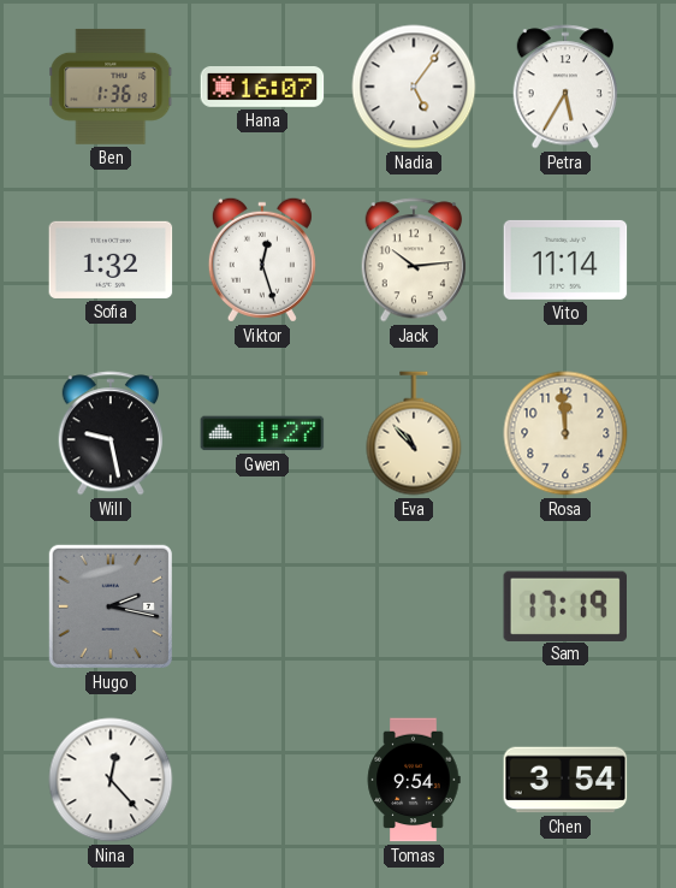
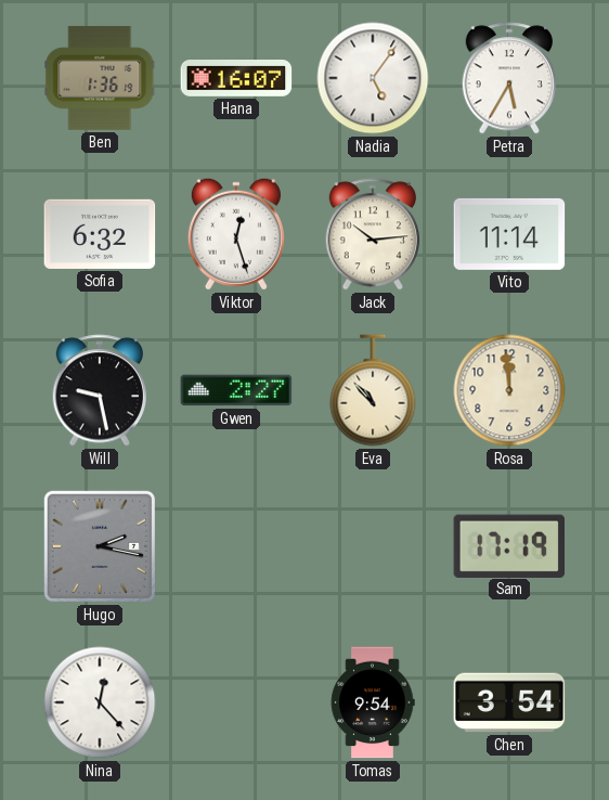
Sofia: 1:32 -> 6:32
Gwen: 1:27 -> 2:27
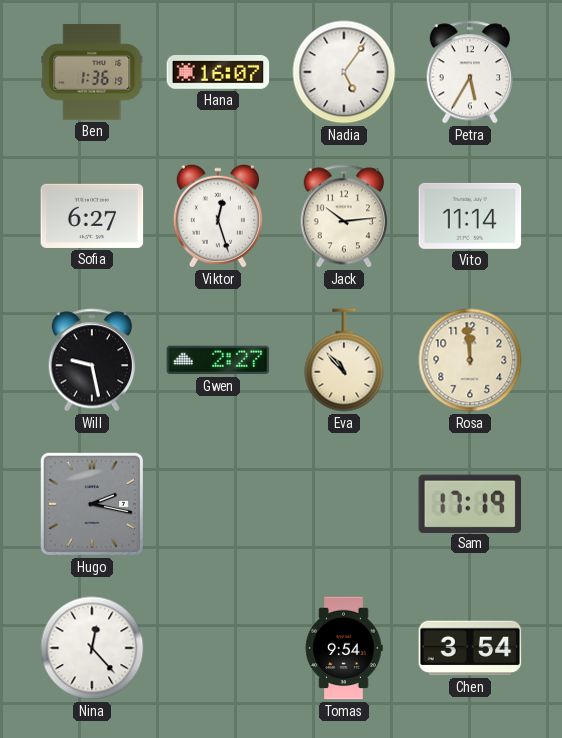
Sofia: 6:32 -> 6:27
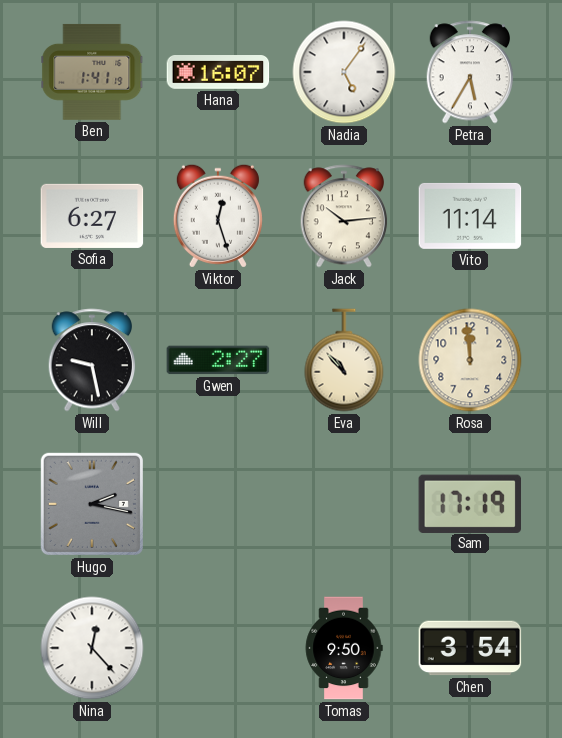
Ben: 1:36 -> 1:41
Tomas: 9:54 -> 9:50
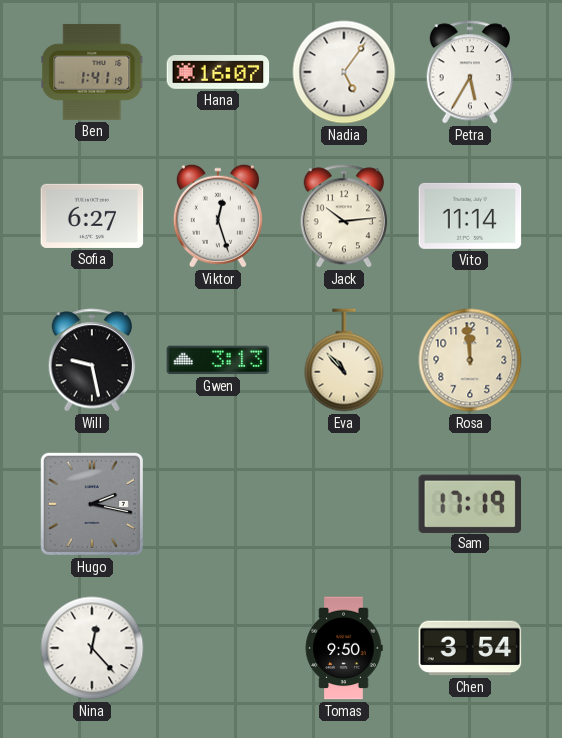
Gwen: 2:27 -> 3:13
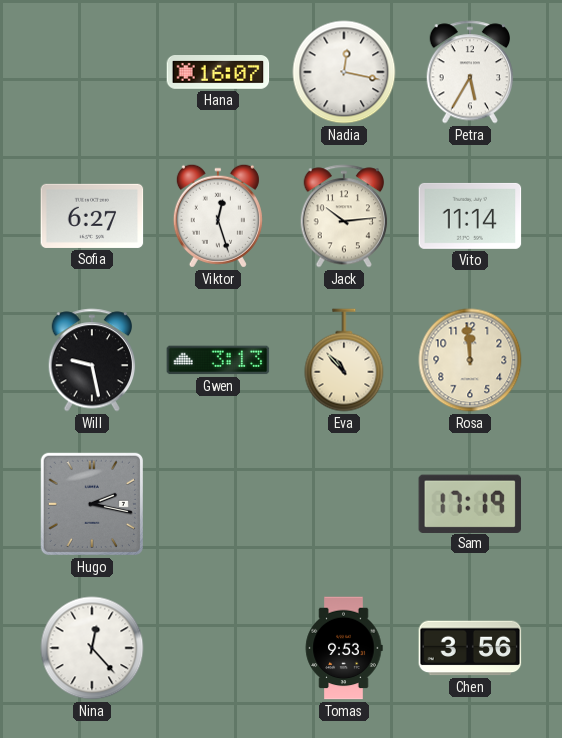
Ben: 1:41 -> none
Nadia: 5:06 -> 12:17
Tomas: 9:50 -> 9:53
Chen: 3:54 -> 3:56
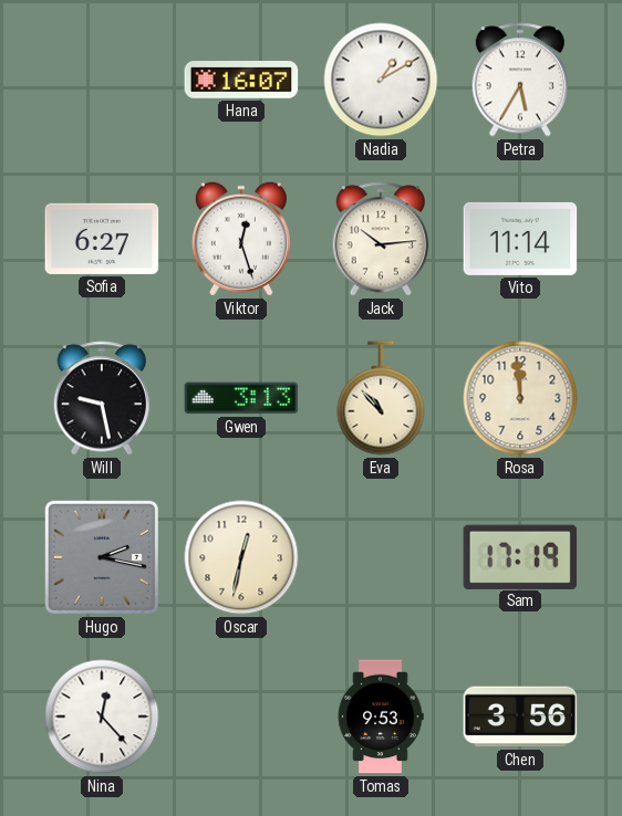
Nadia: 12:17 -> 1:10
Oscar: none -> 12:32
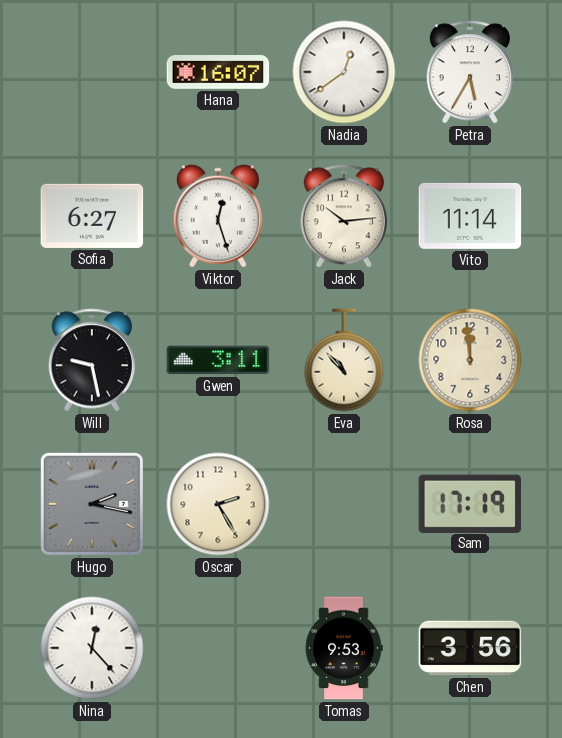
Nadia: 1:10 -> 12:39
Gwen: 3:13 -> 3:11
Oscar: 12:32 -> 2:25
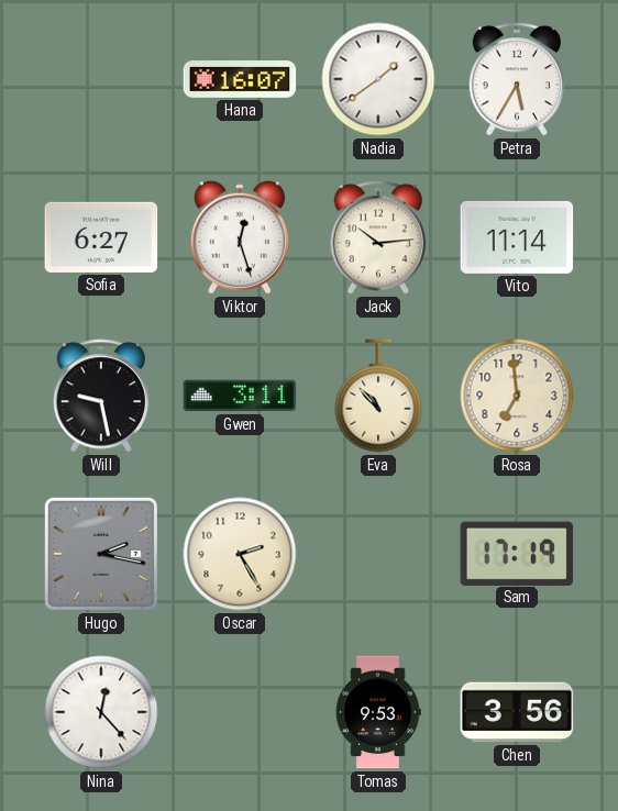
Nadia: 12:39 -> 1:39
Rosa: 11:59 -> 6:59
